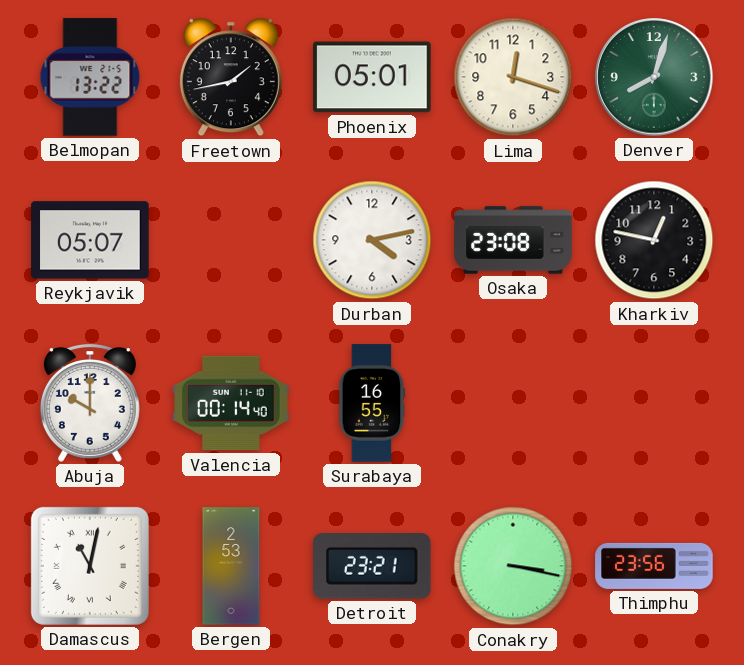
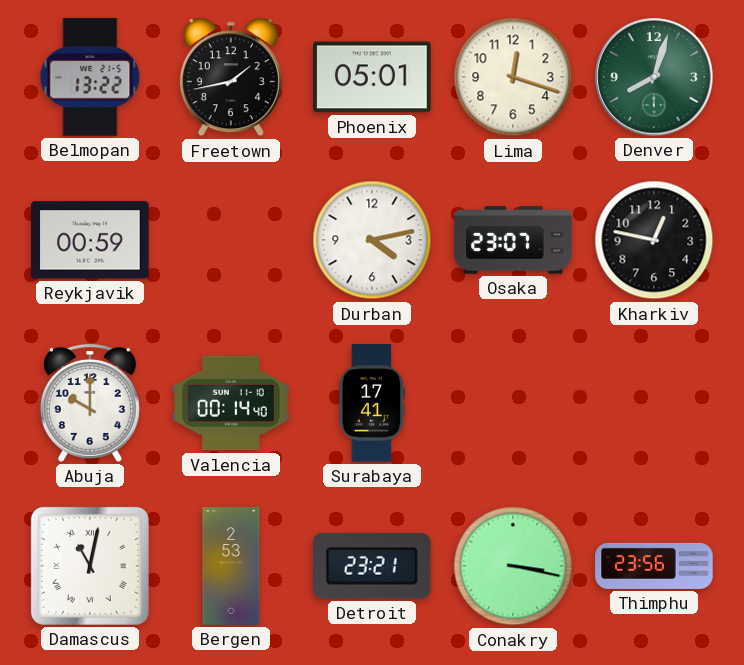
Reykjavik: 05:07 -> 00:59
Osaka: 23:08 -> 23:07
Surabaya: 16:55 -> 17:41
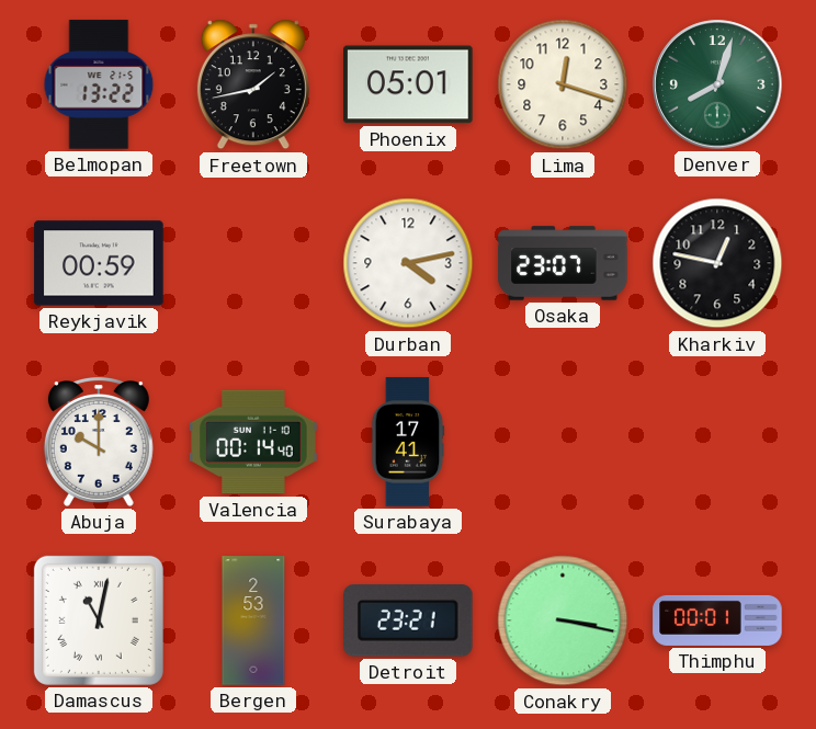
Thimphu: 23:56 -> 00:01
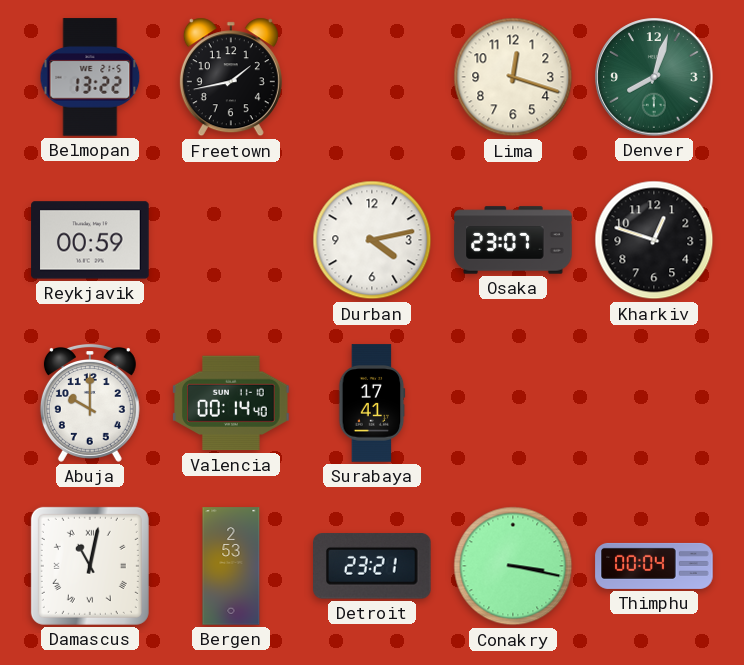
Phoenix: 05:01 -> none
Kharkiv: 12:47 -> 12:48
Thimphu: 00:01 -> 00:04
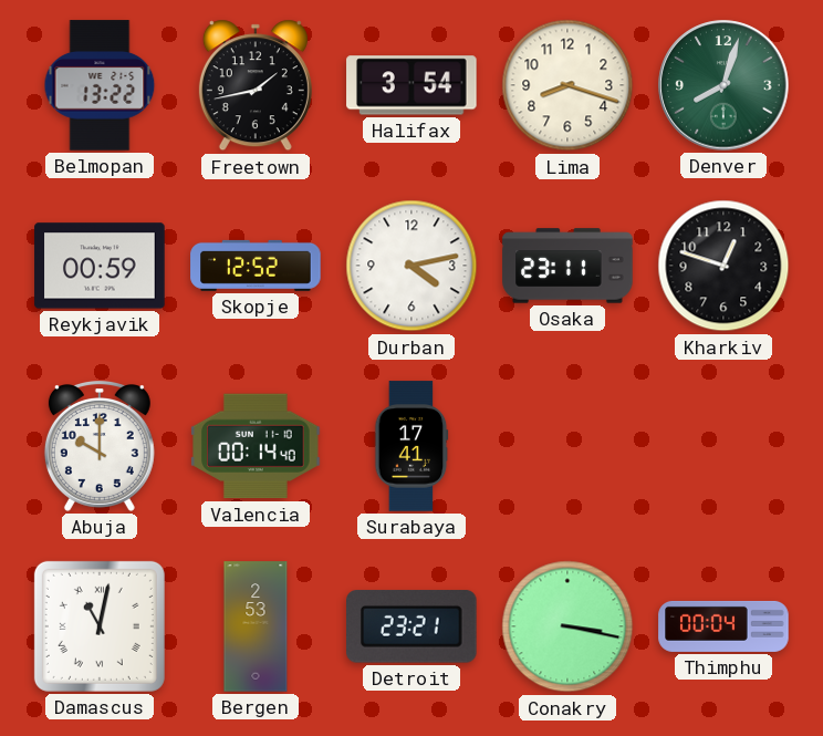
Halifax: none -> 3:54
Lima: 12:18 -> 8:18
Skopje: none -> 12:52
Osaka: 23:07 -> 23:11
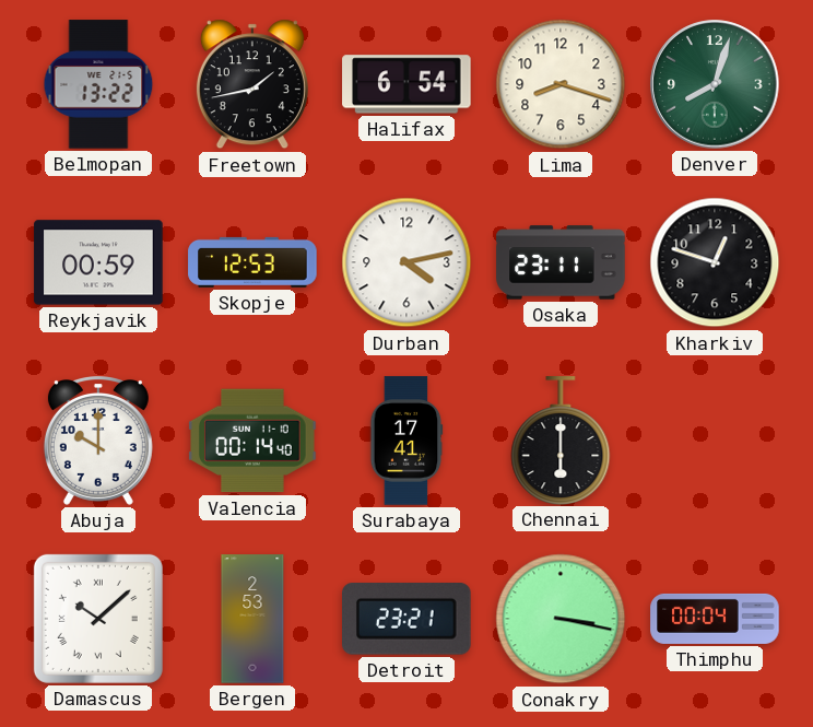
Halifax: 3:54 -> 6:54
Skopje: 12:52 -> 12:53
Chennai: none -> 6:00
Damascus: 11:02 -> 10:08
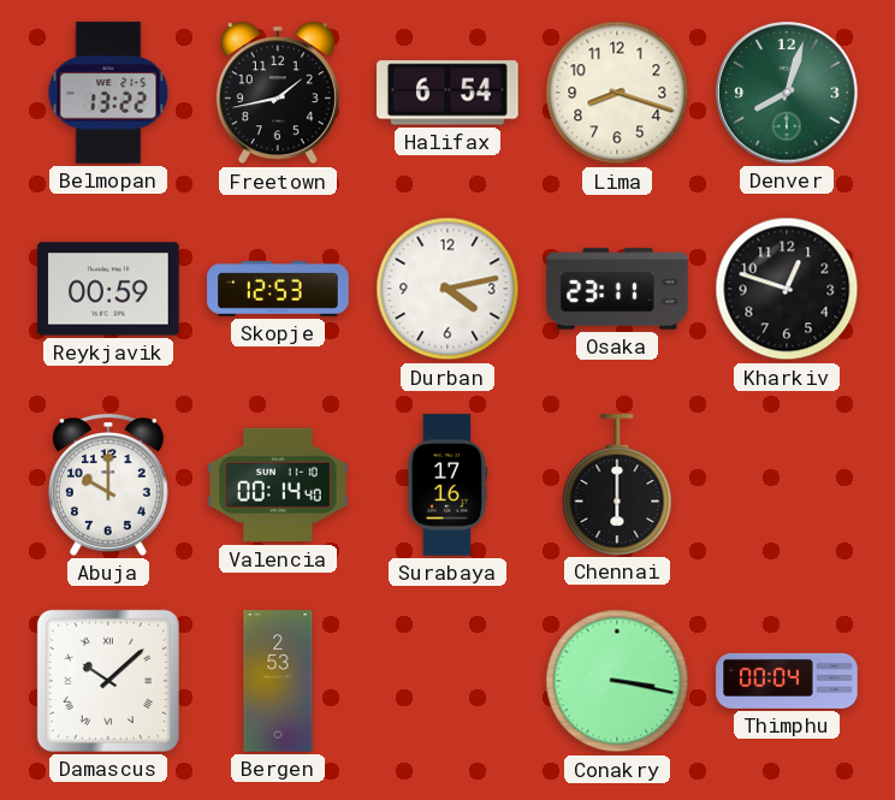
Surabaya: 17:41 -> 17:16
Detroit: 23:21 -> none
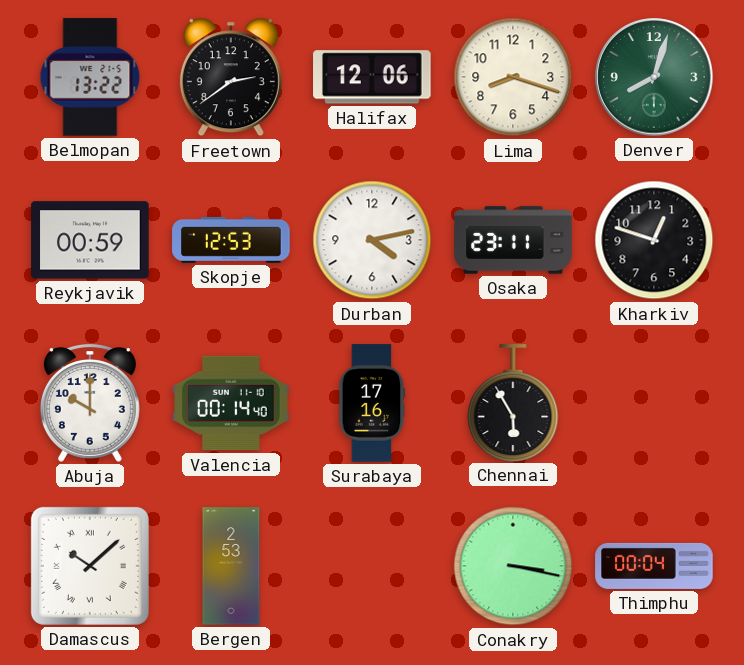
Freetown: 1:43 -> 2:39
Halifax: 6:54 -> 12:06
Chennai: 6:00 -> 5:55
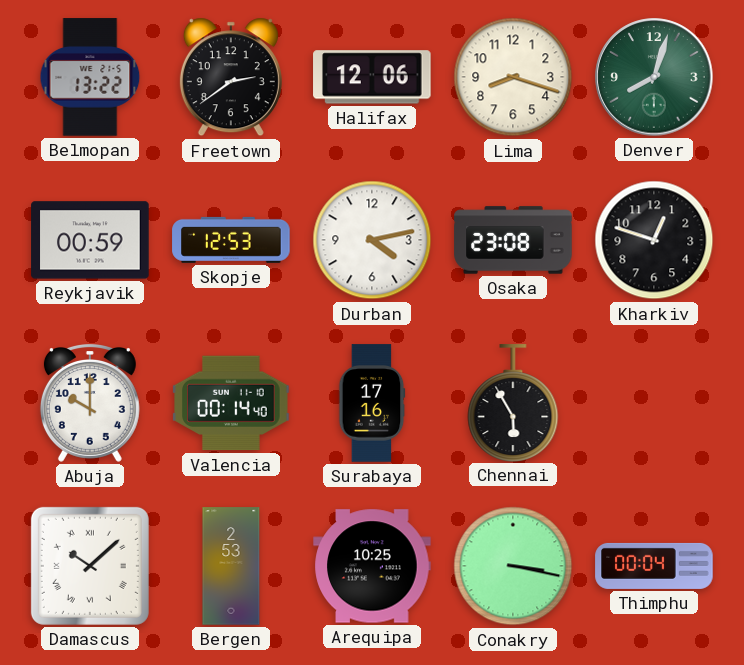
Osaka: 23:11 -> 23:08
Arequipa: none -> 10:25
